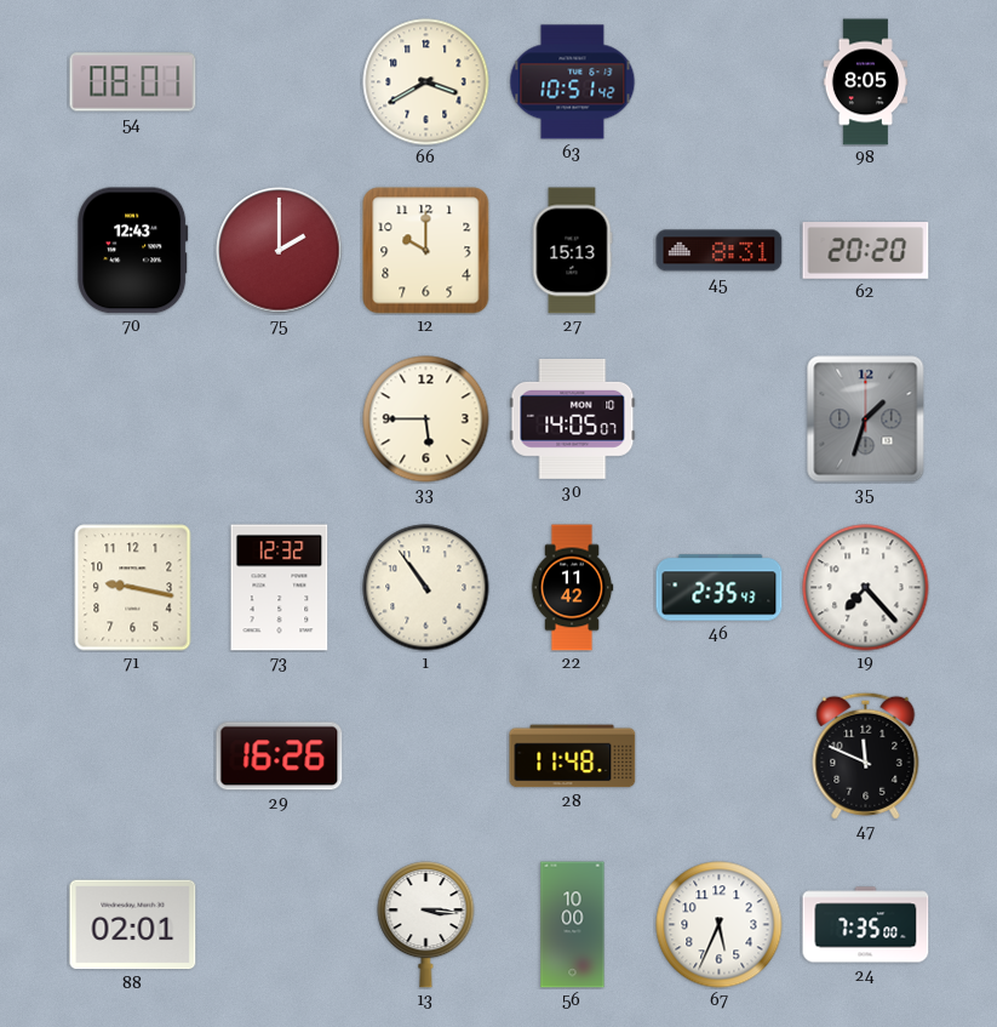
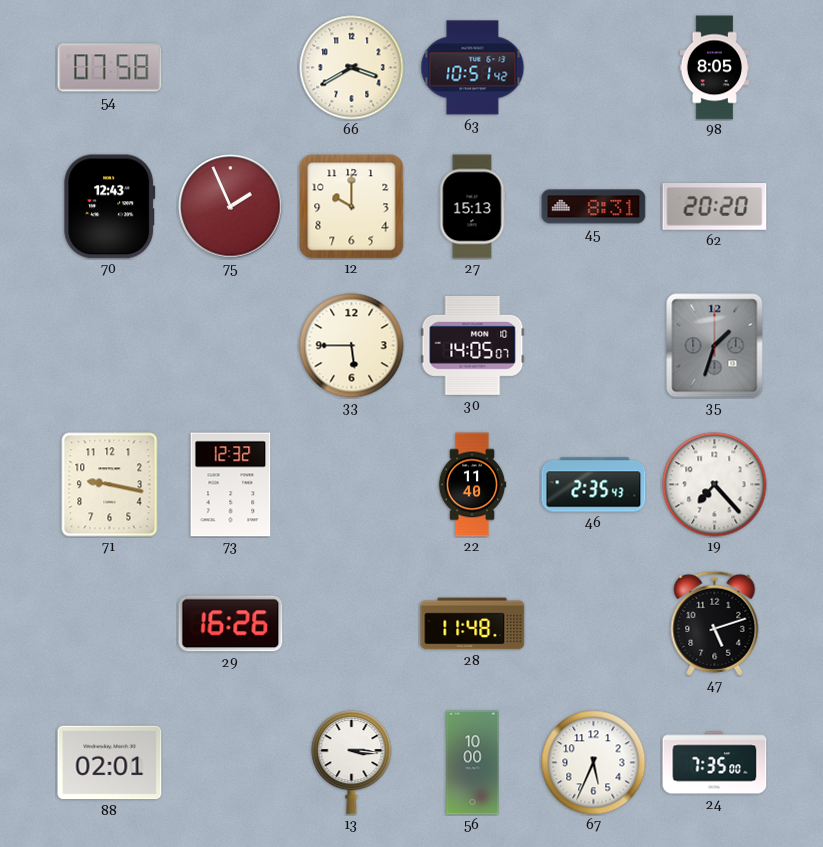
54: 08:01 -> 07:58
75: 2:00 -> 1:56
1: 10:54 -> none
22: 11:42 -> 11:40
47: 11:49 -> 5:12
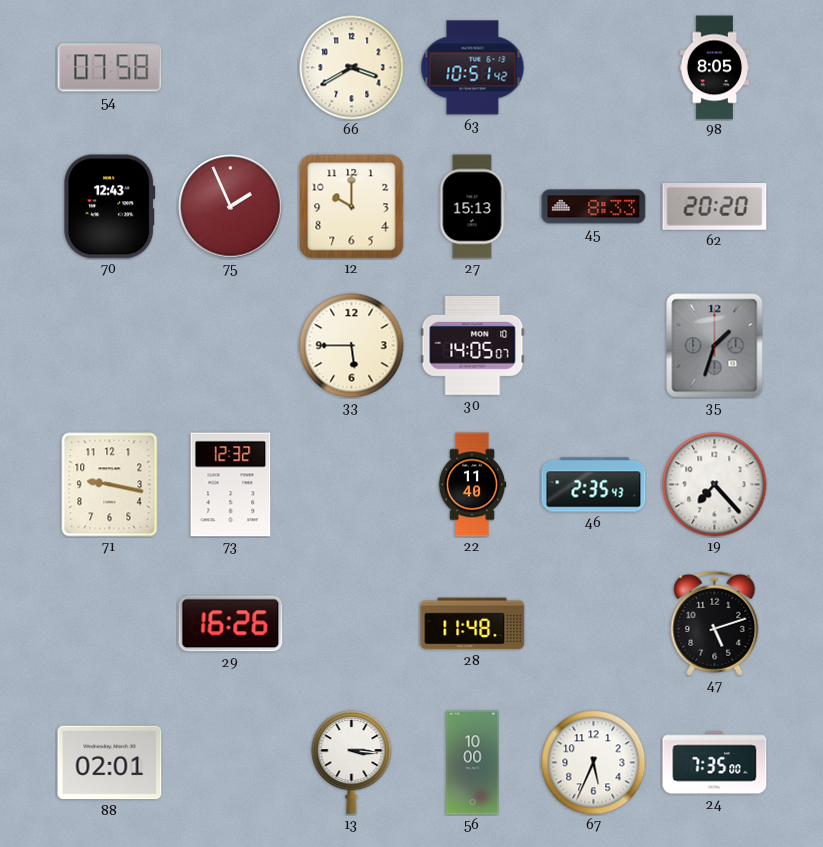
45: 8:31 -> 8:33
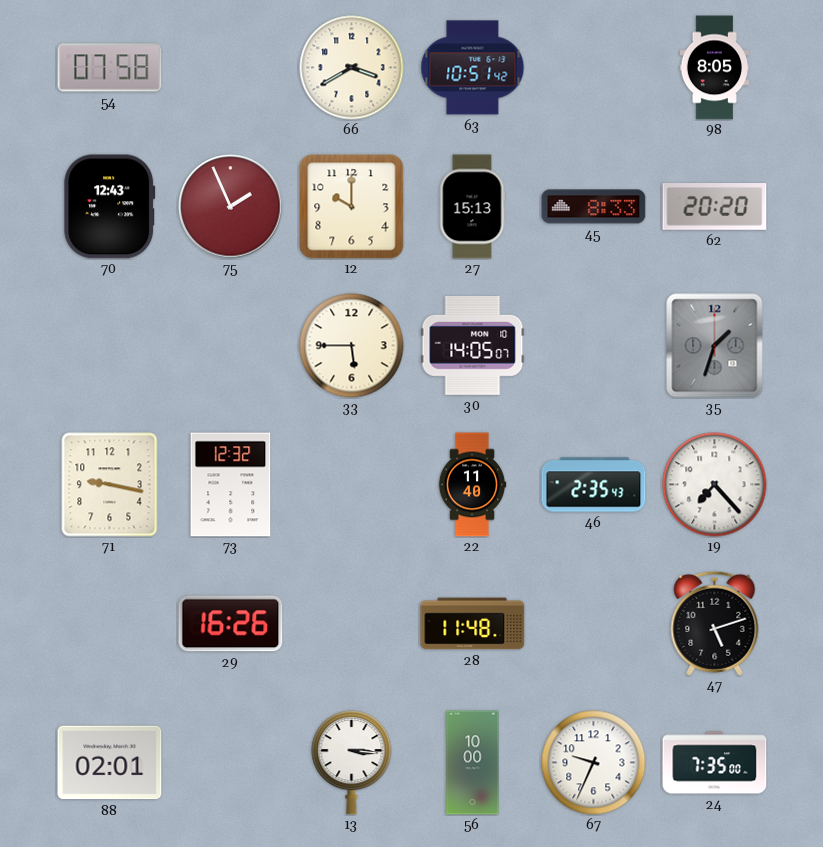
67: 5:34 -> 9:34
